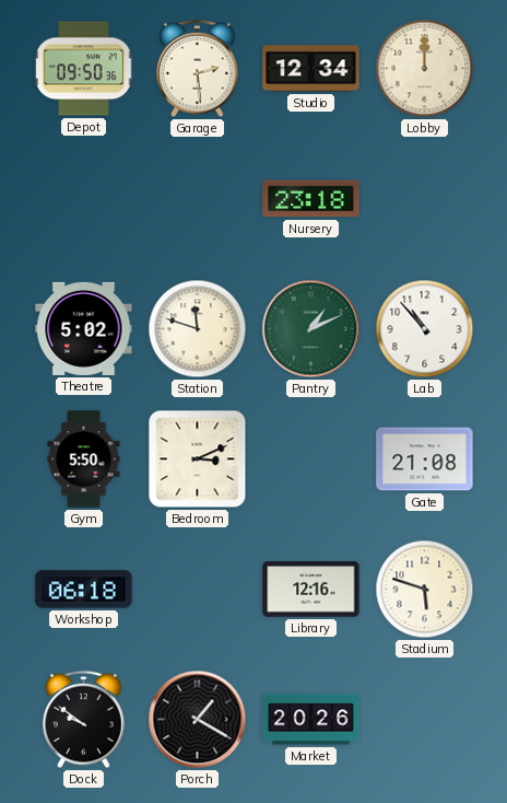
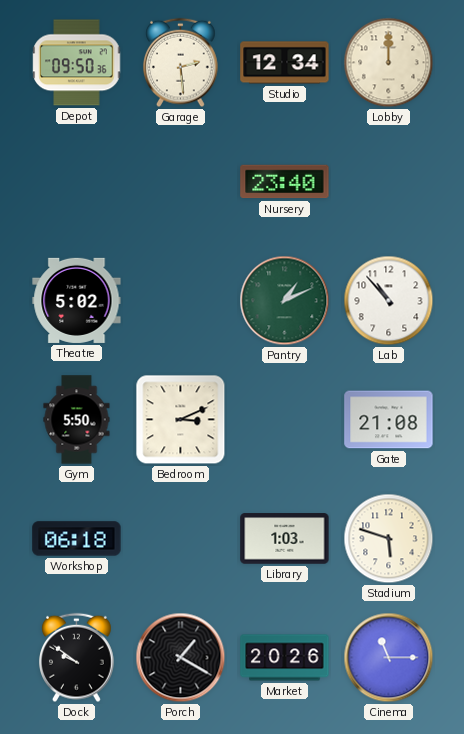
Nursery: 23:18 -> 23:40
Station: 11:48 -> none
Library: 12:16 -> 1:03
Cinema: none -> 11:15
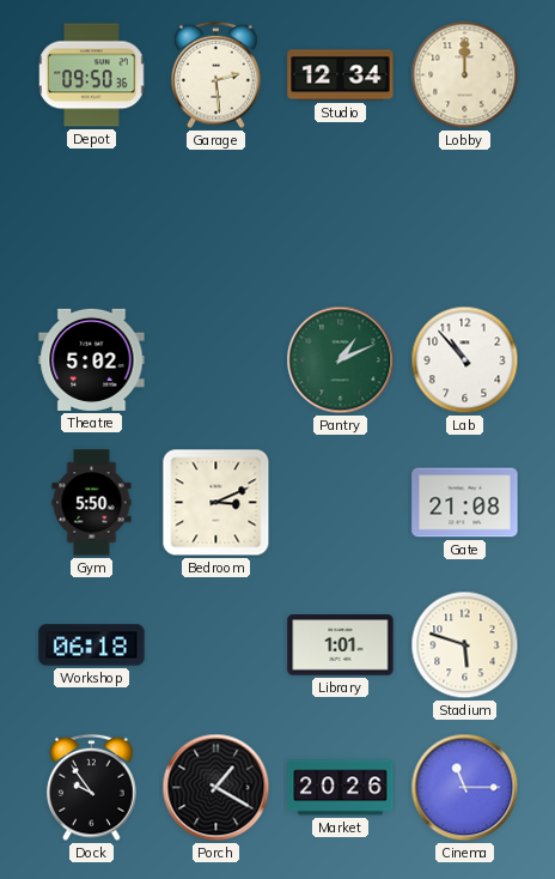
Nursery: 23:40 -> none
Library: 1:03 -> 1:01
Dock: 9:51 -> 9:54
